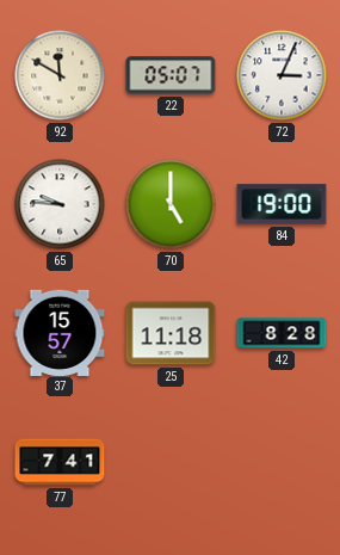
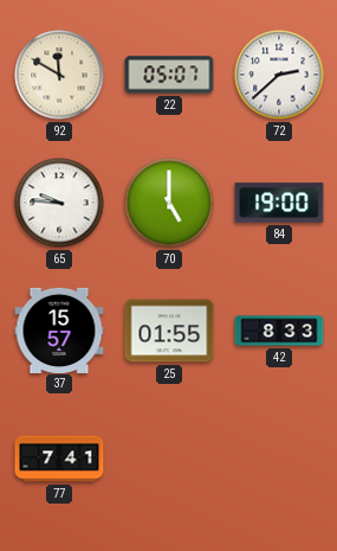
72: 3:04 -> 2:38
25: 11:18 -> 01:55
42: 8:28 -> 8:33
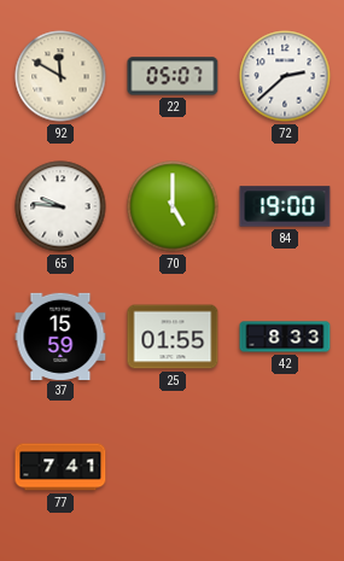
37: 15:57 -> 15:59
